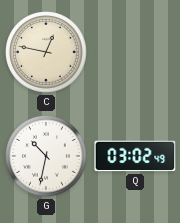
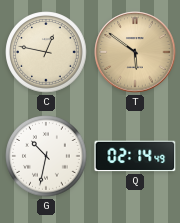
T: none -> 5:51
Q: 03:02 -> 02:14
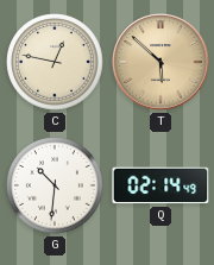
T: 5:51 -> 5:52
G: 10:32 -> 10:31
